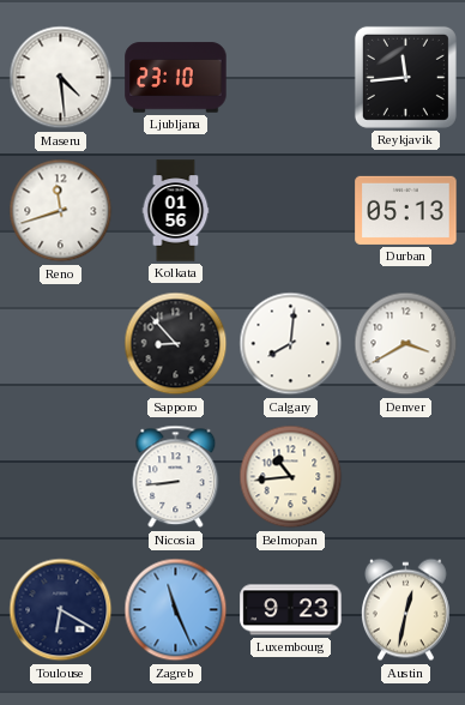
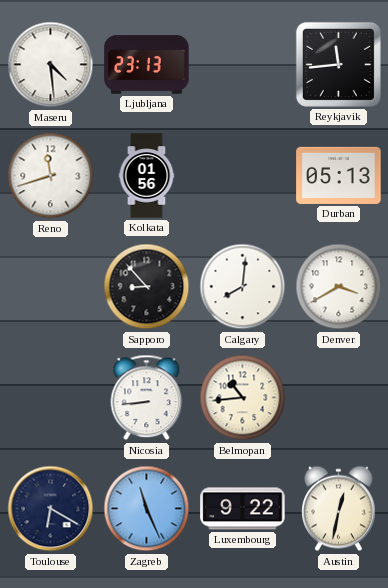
Ljubljana: 23:10 -> 23:13
Luxembourg: 9:23 -> 9:22
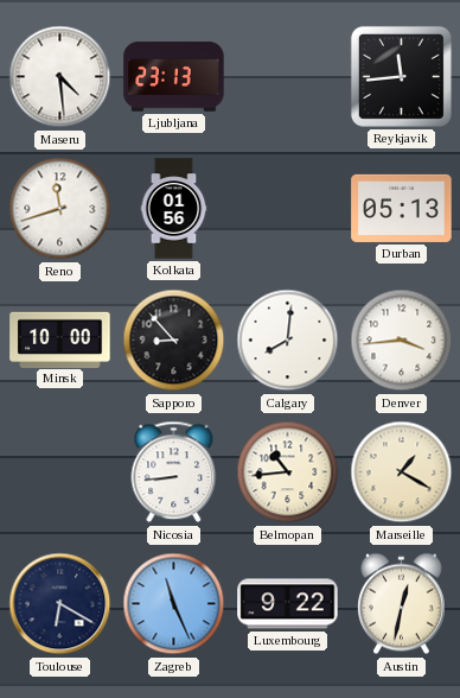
Minsk: none -> 10:00
Denver: 3:40 -> 3:44
Marseille: none -> 1:20
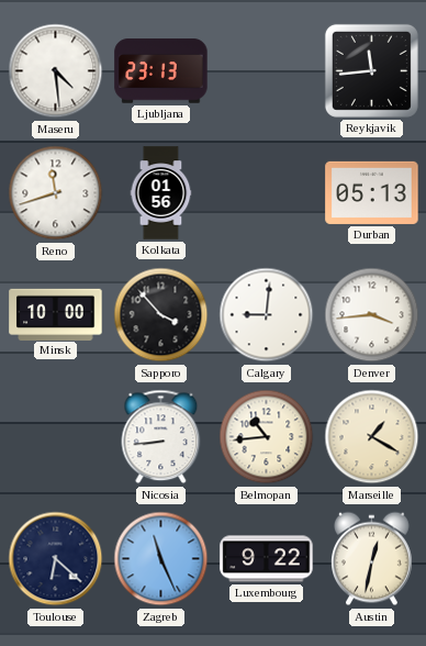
Sapporo: 8:53 -> 3:53
Calgary: 8:01 -> 9:01
Toulouse: 6:20 -> 6:22
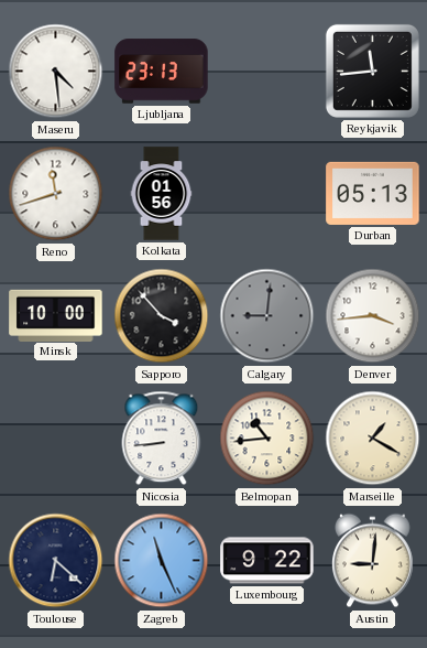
Calgary dial: white -> grey
Austin: 12:32 -> 9:01
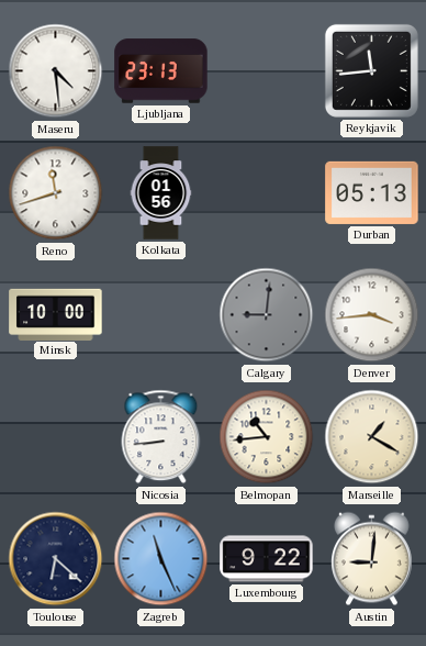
Sapporo: 3:53 -> none
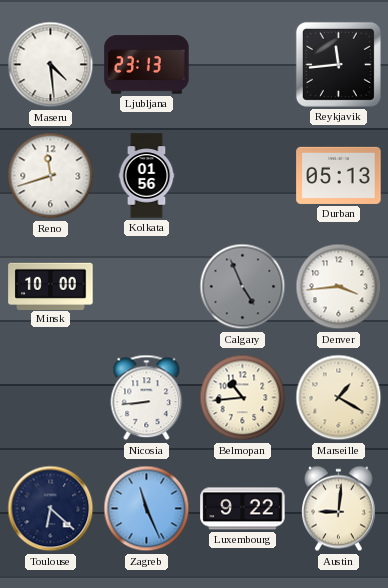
Calgary: 9:01 -> 4:56
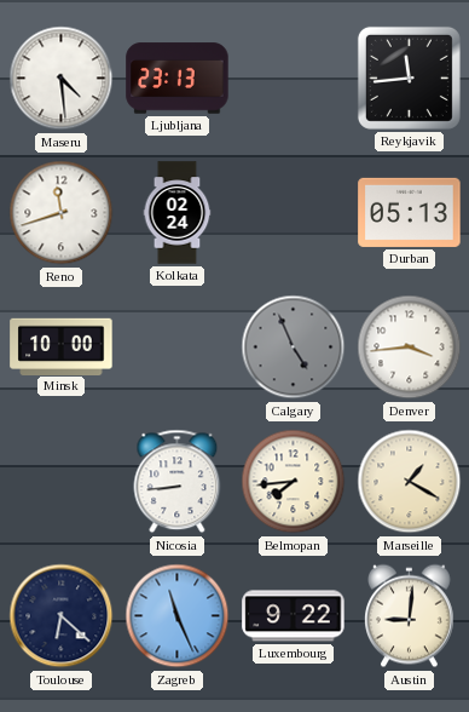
Kolkata: 01:56 -> 02:24
Belmopan: 10:44 -> 7:44
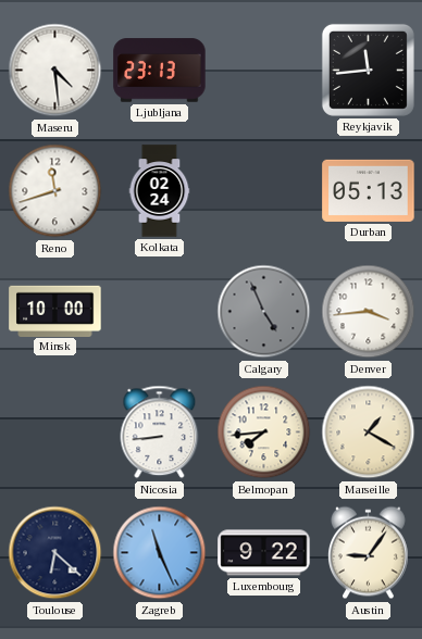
Austin: 9:01 -> 9:06
